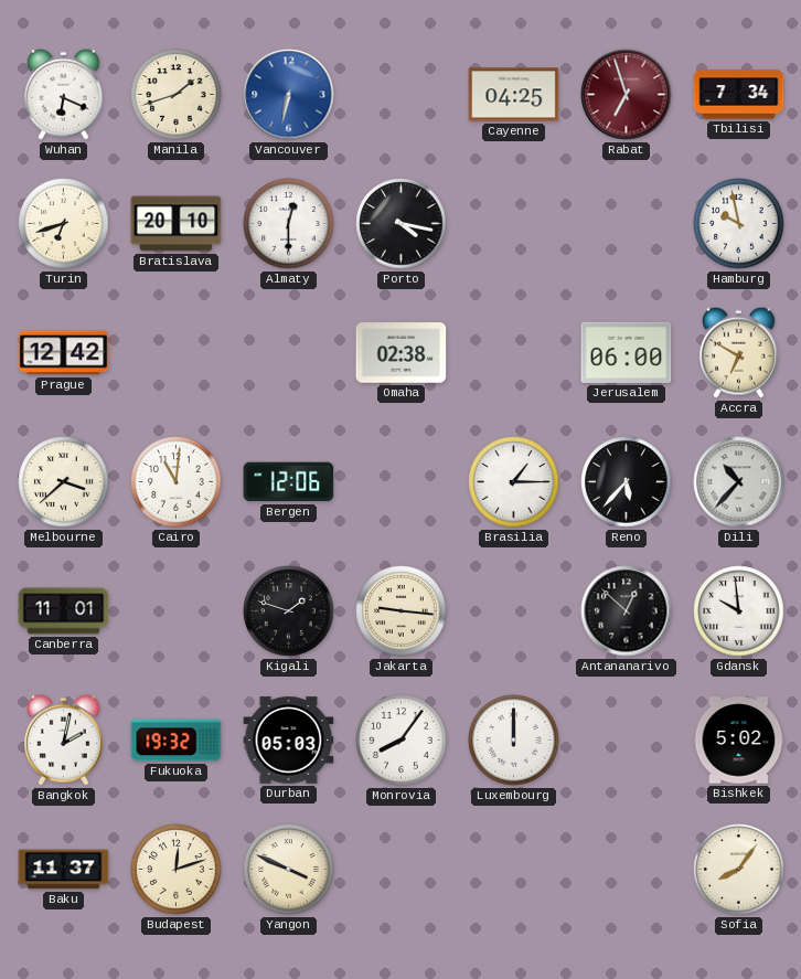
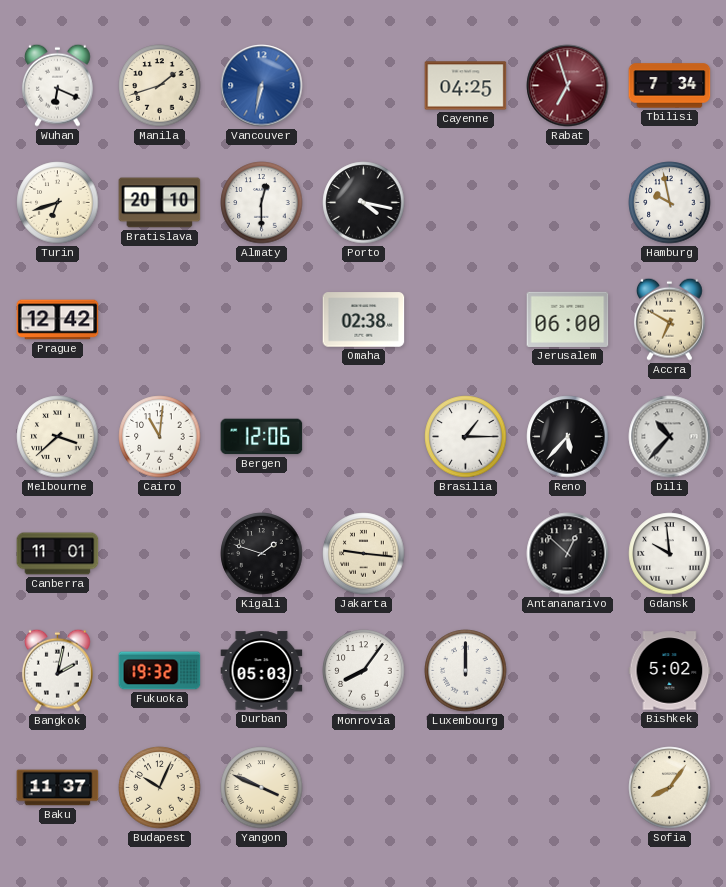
Budapest: 12:12 -> 10:04
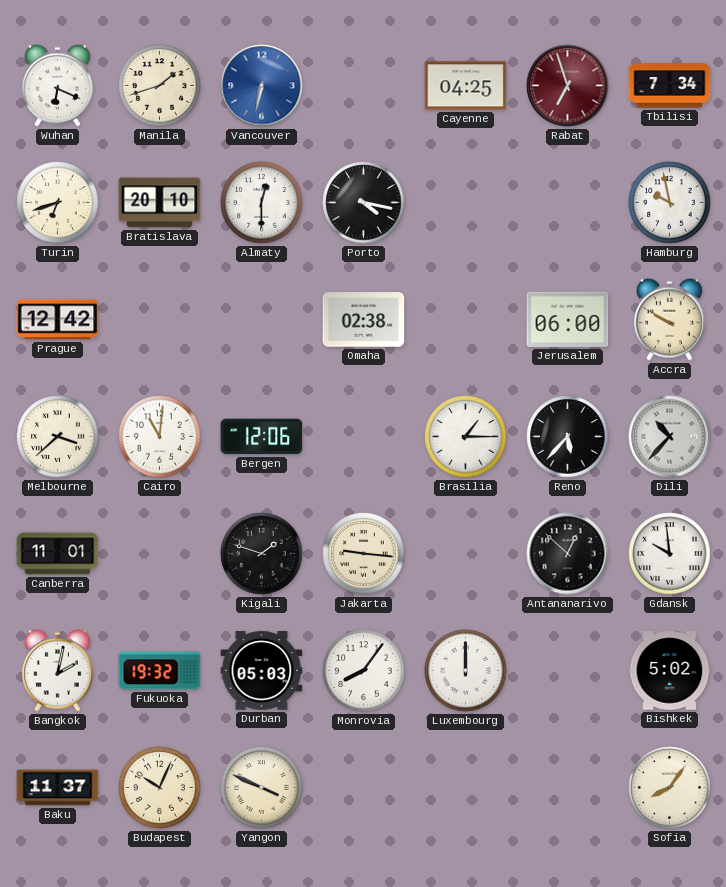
Accra: 6:50 -> 9:50
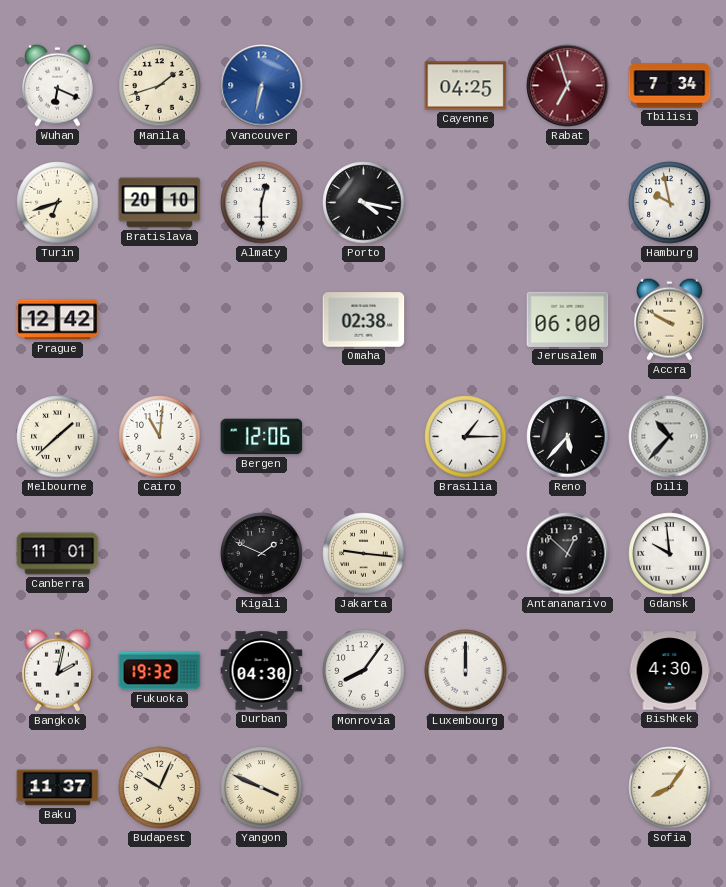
Melbourne: 3:38 -> 1:38
Kigali: 1:48 -> 1:49
Durban: 05:03 -> 04:30
Bishkek: 5:02 -> 4:30
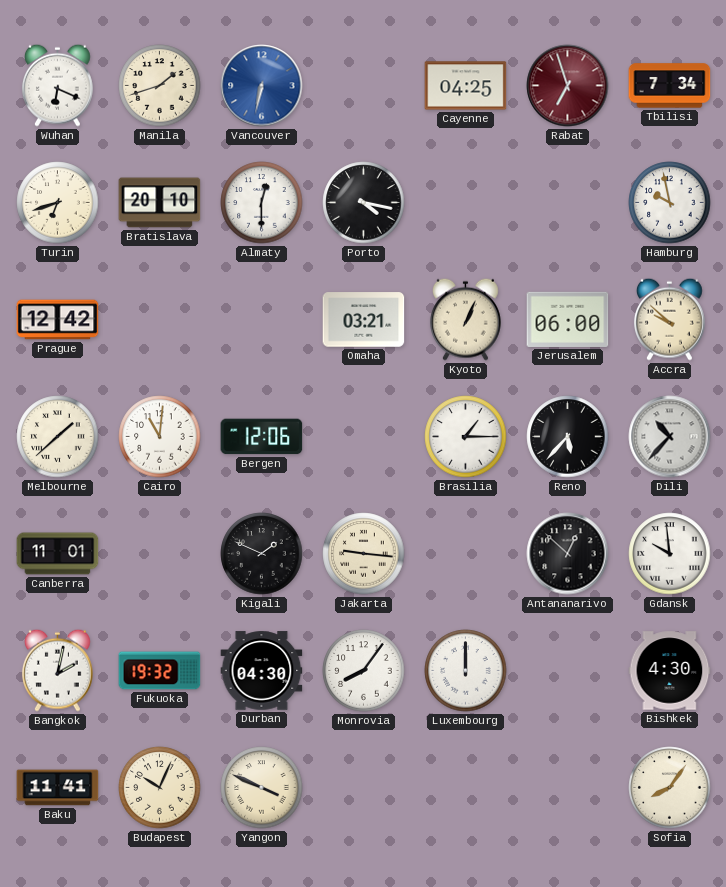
Omaha: 02:38 -> 03:21
Kyoto: none -> 1:04
Accra: 9:50 -> 9:52
Baku: 11:37 -> 11:41
